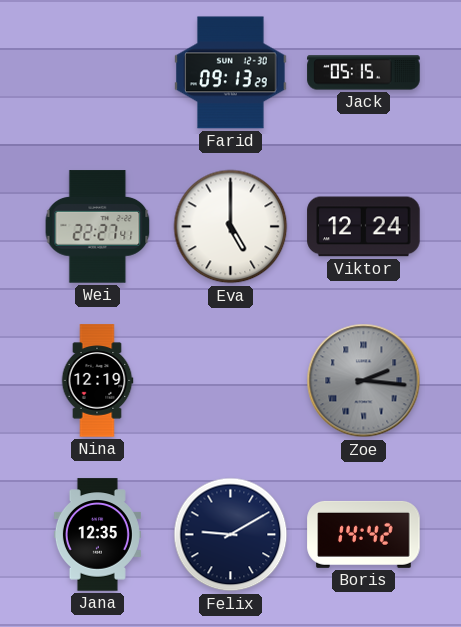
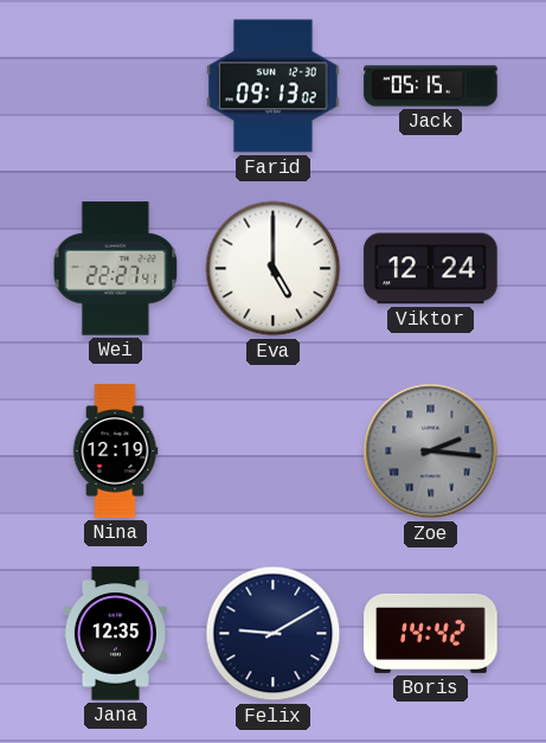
Farid: 09:13:29 -> 09:13:02
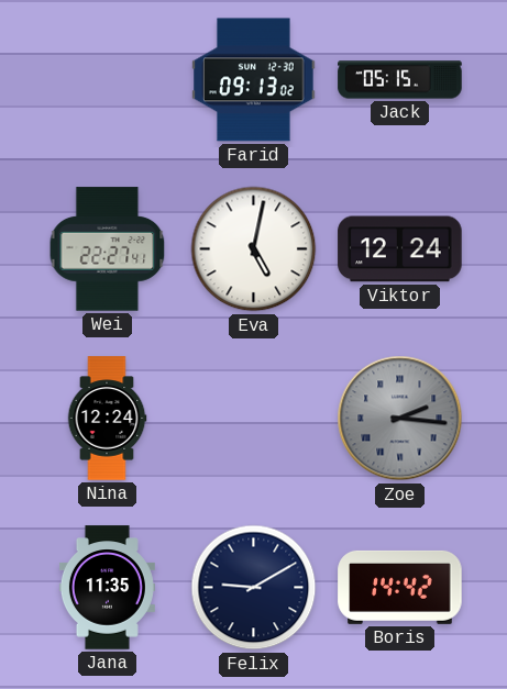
Eva: 5:00 -> 5:02
Nina: 12:19 -> 12:24
Jana: 12:35 -> 11:35
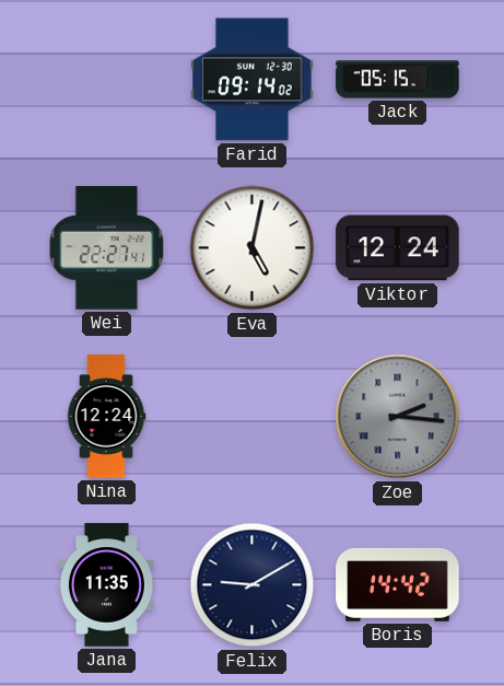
Farid: 09:13 -> 09:14
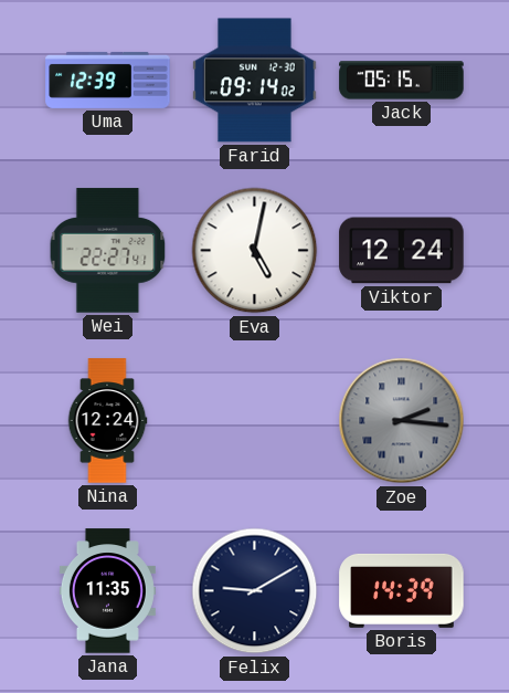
Uma: none -> 12:39
Boris: 14:42 -> 14:39
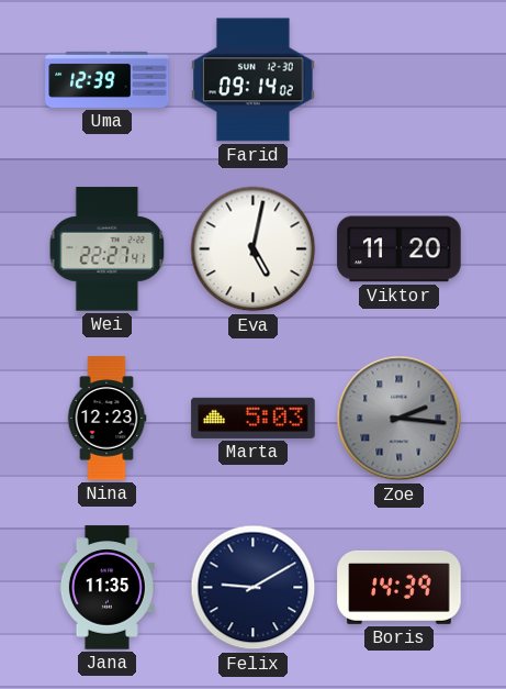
Jack: 05:15 -> none
Viktor: 12:24 -> 11:20
Nina: 12:24 -> 12:23
Marta: none -> 5:03
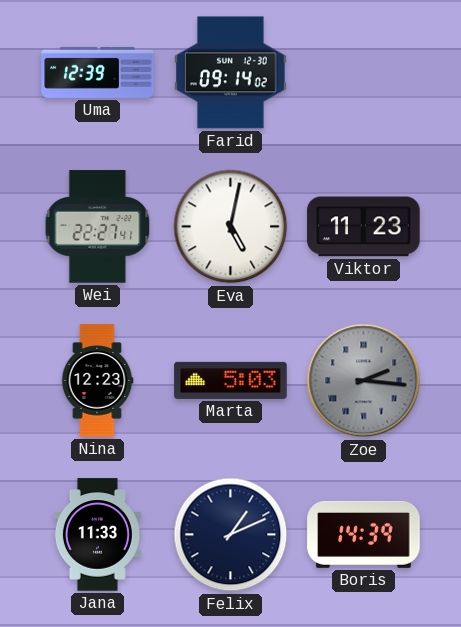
Viktor: 11:20 -> 11:23
Jana: 11:35 -> 11:33
Felix: 9:10 -> 1:11
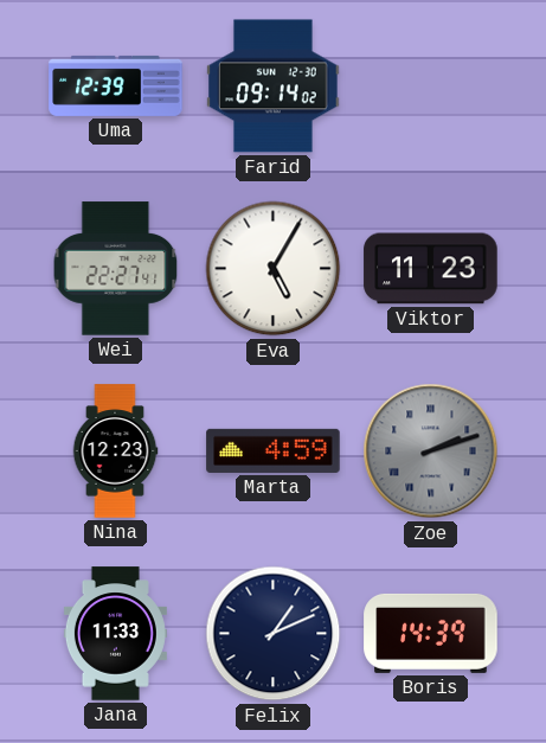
Eva: 5:02 -> 5:05
Marta: 5:03 -> 4:59
Zoe: 2:16 -> 2:12
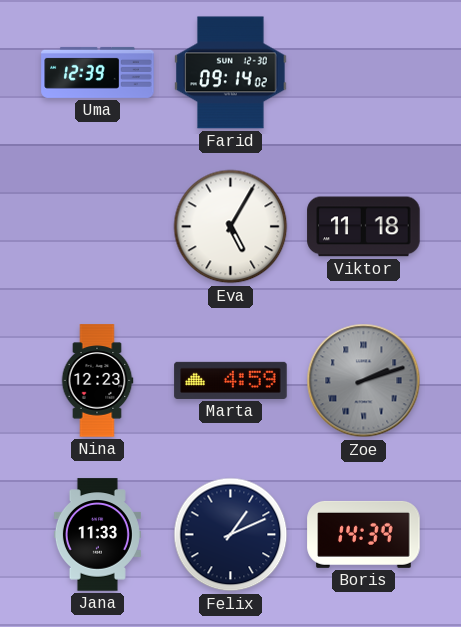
Wei: 22:27 -> none
Viktor: 11:23 -> 11:18
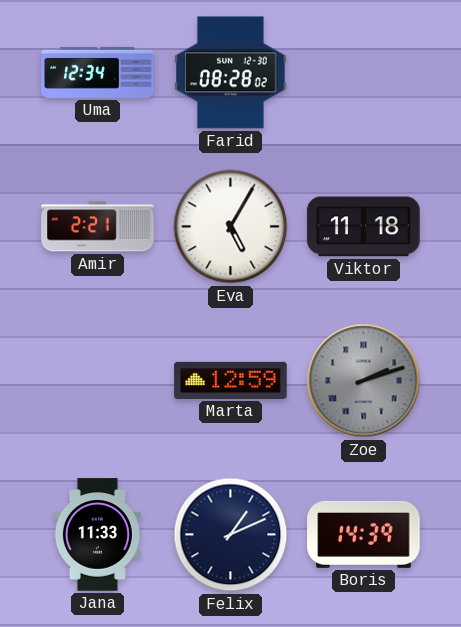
Uma: 12:39 -> 12:34
Farid: 09:14 -> 08:28
Amir: none -> 2:21
Nina: 12:23 -> none
Marta: 4:59 -> 12:59
